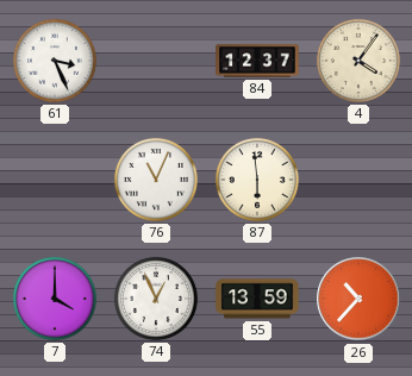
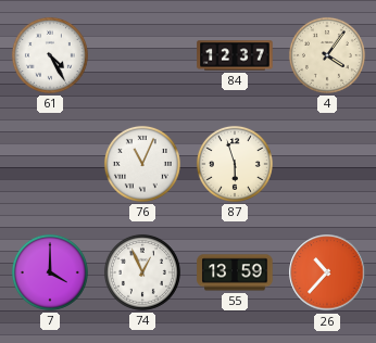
61: 3:26 -> 4:25
87: 5:59 -> 5:57
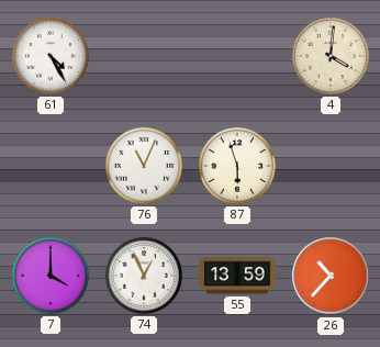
84: 12:37 -> none
4: 4:06 -> 4:01
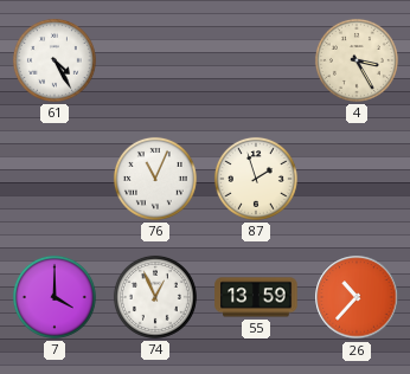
4: 4:01 -> 3:25
87: 5:57 -> 1:57
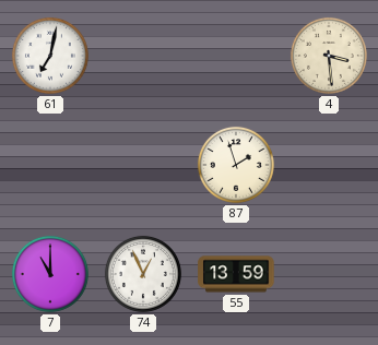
61: 4:25 -> 7:02
4: 3:25 -> 3:29
76: 11:04 -> none
7: 4:00 -> 11:00
26: 10:37 -> none
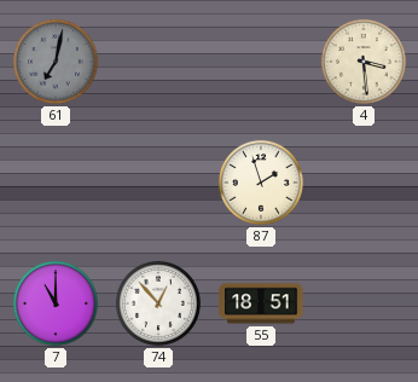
61 dial: white -> grey
74: 12:56 -> 12:53
55: 13:59 -> 18:51
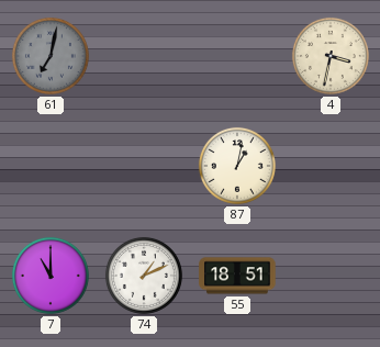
4: 3:29 -> 3:32
87: 1:57 -> 1:02
74: 12:53 -> 1:11
